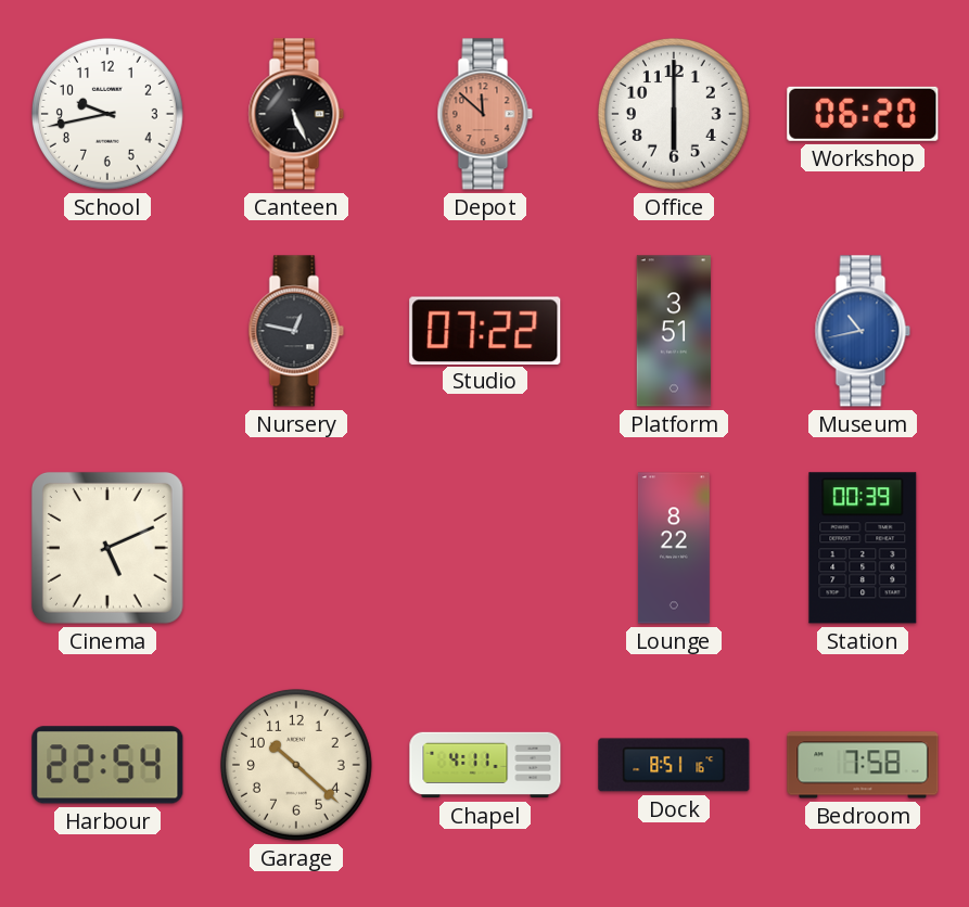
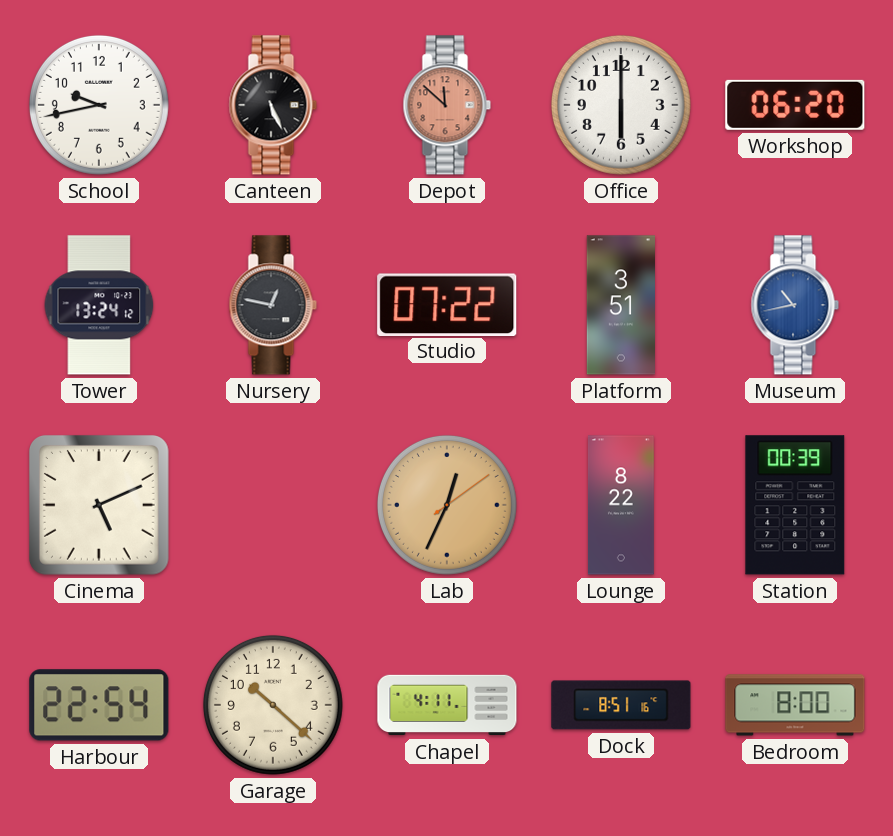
Tower: none -> 13:24
Lab: none -> 12:34
Bedroom: 7:58 -> 8:00
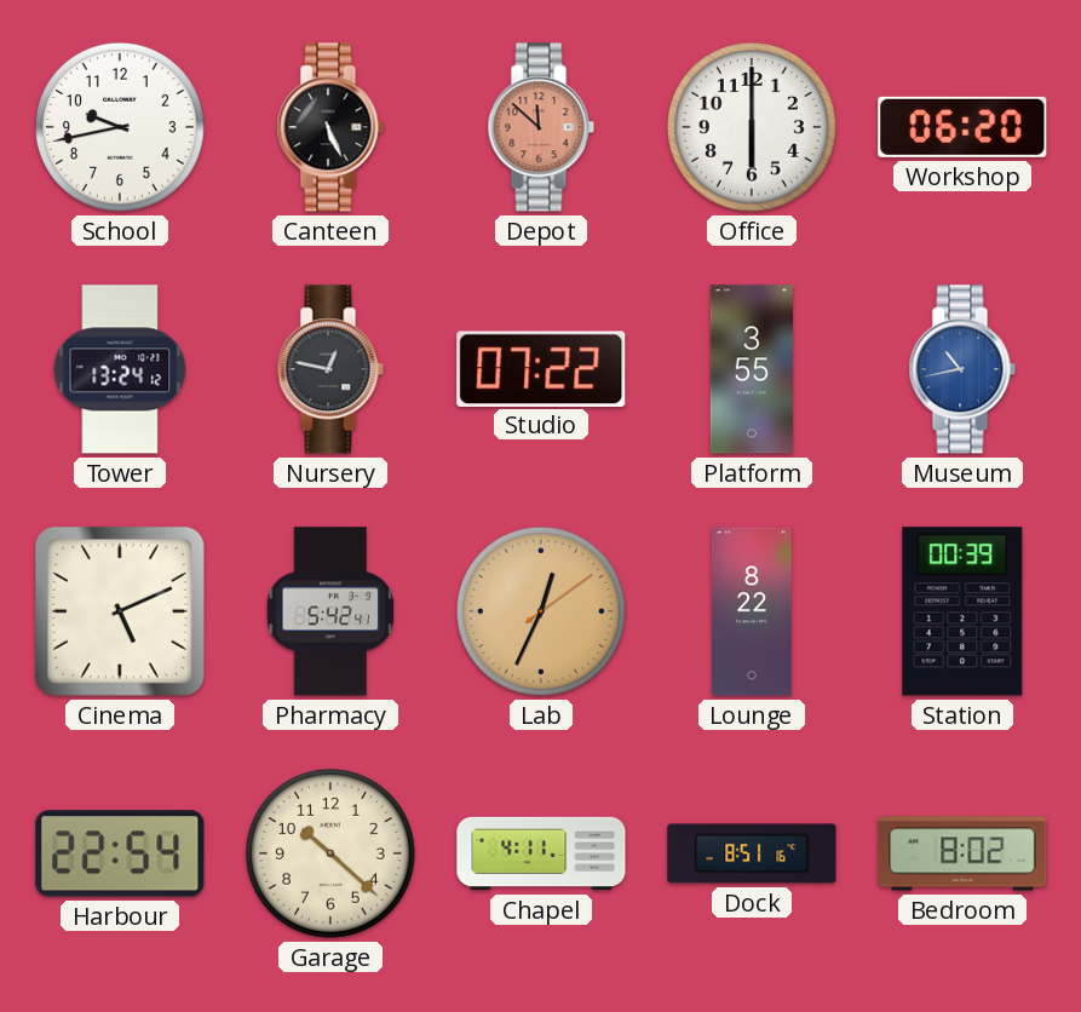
Platform: 3:51 -> 3:55
Pharmacy: none -> 5:42
Bedroom: 8:00 -> 8:02
